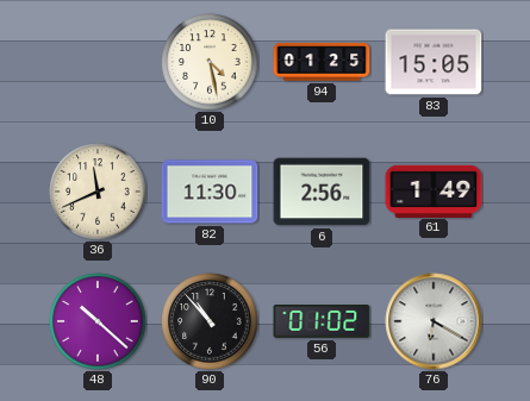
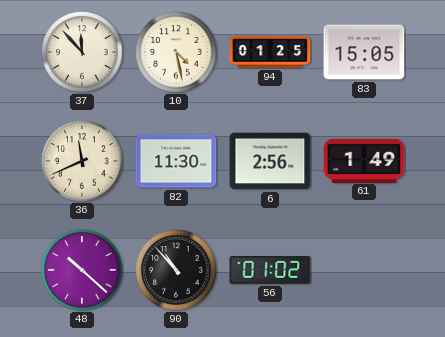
37: none -> 11:53
76: 6:20 -> none
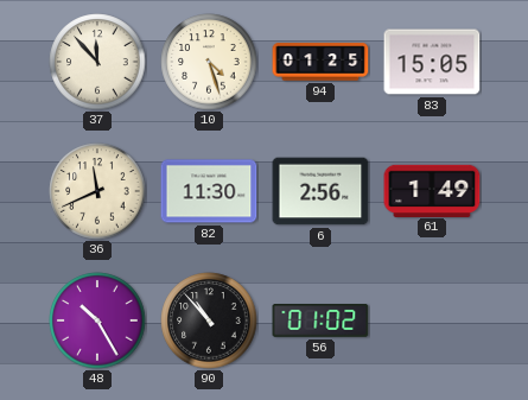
10: 4:28 -> 4:27
48: 10:22 -> 10:25
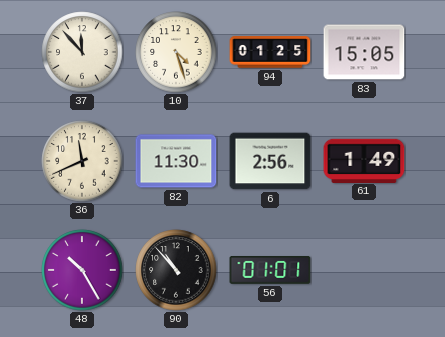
56: 01:02 -> 01:01
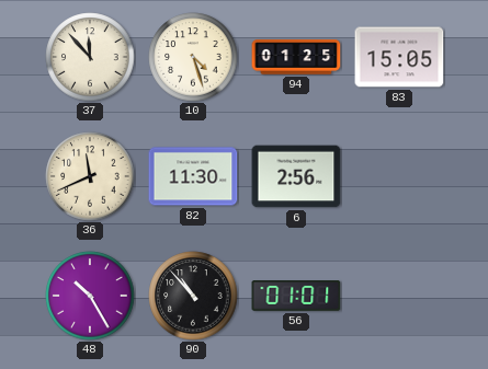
61: 1:49 -> none
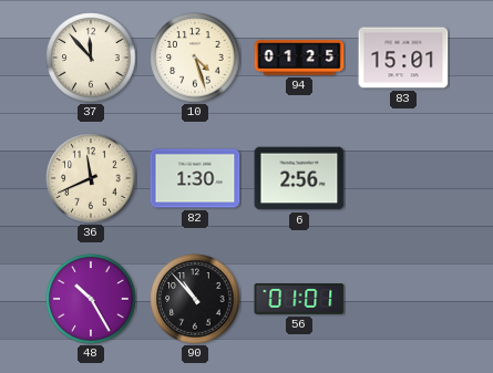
83: 15:05 -> 15:01
82: 11:30 -> 1:30
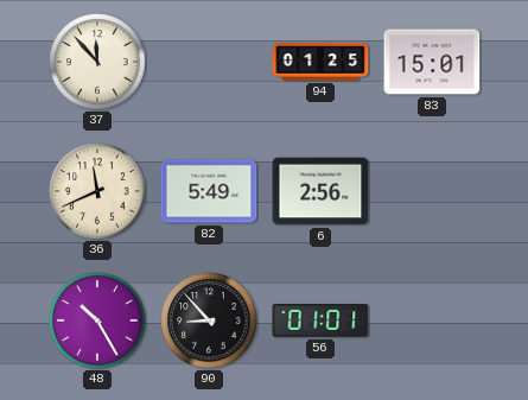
10: 4:27 -> none
82: 1:30 -> 5:49
90: 10:53 -> 8:53
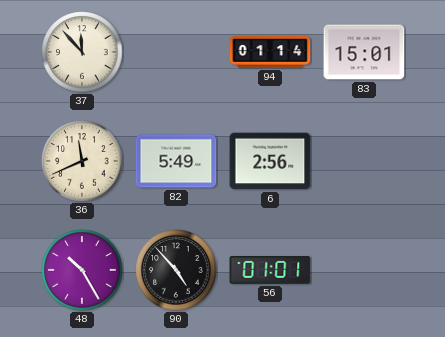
94: 01:25 -> 01:14
90: 8:53 -> 4:53
